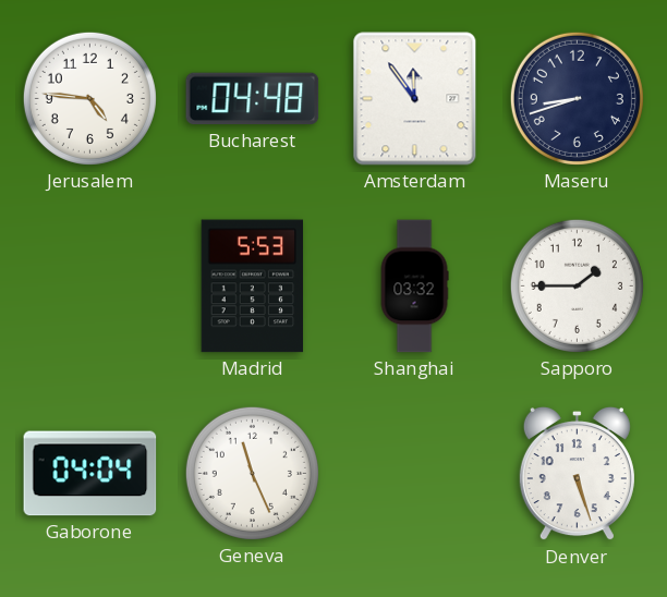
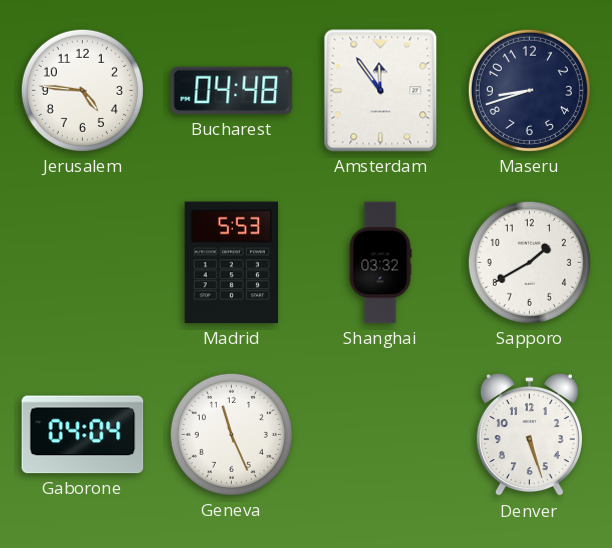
Sapporo: 1:45 -> 1:40
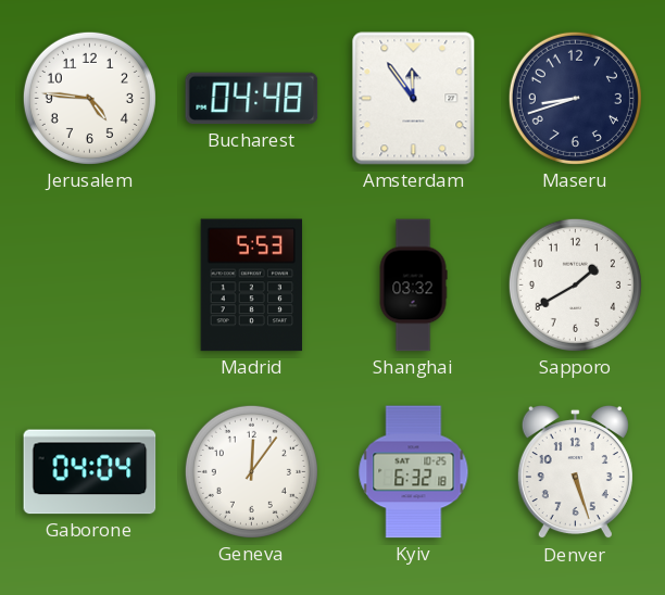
Geneva: 11:26 -> 12:06
Kyiv: none -> 6:32
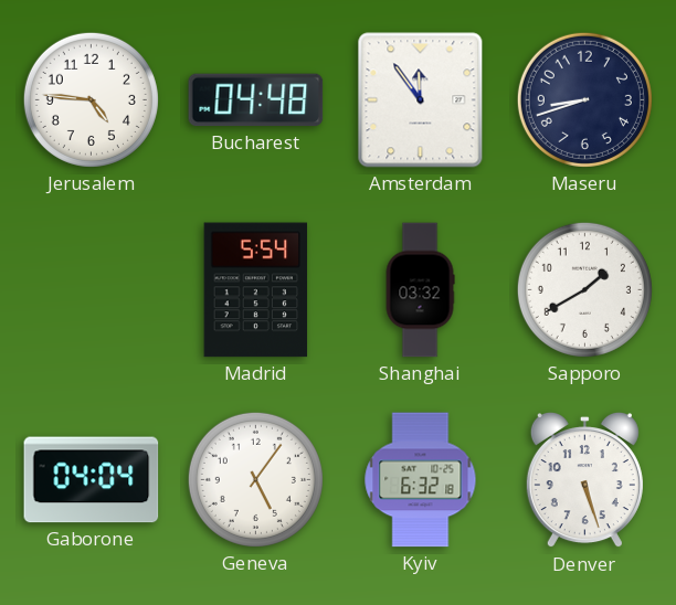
Madrid: 5:53 -> 5:54
Geneva: 12:06 -> 5:06
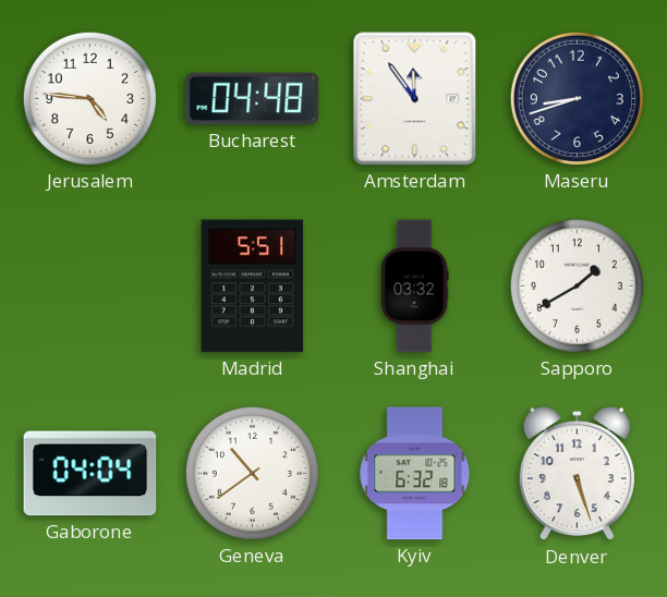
Madrid: 5:54 -> 5:51
Geneva: 5:06 -> 10:39
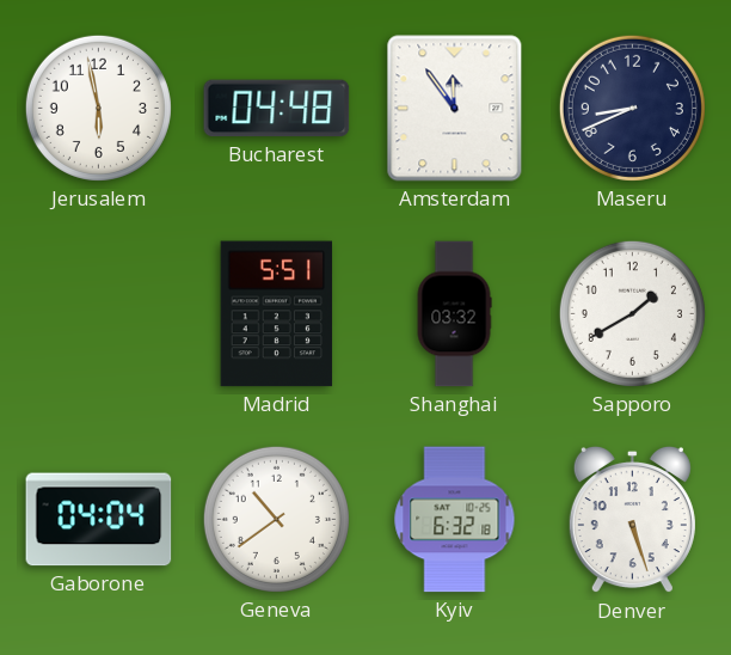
Jerusalem: 4:46 -> 5:58
Maseru: 8:42 -> 8:41
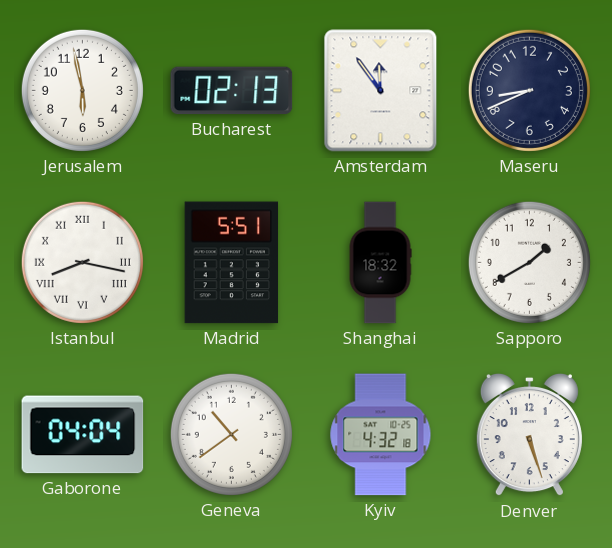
Bucharest: 04:48 -> 02:13
Istanbul: none -> 8:17
Shanghai: 03:32 -> 18:32
Kyiv: 6:32 -> 4:32
